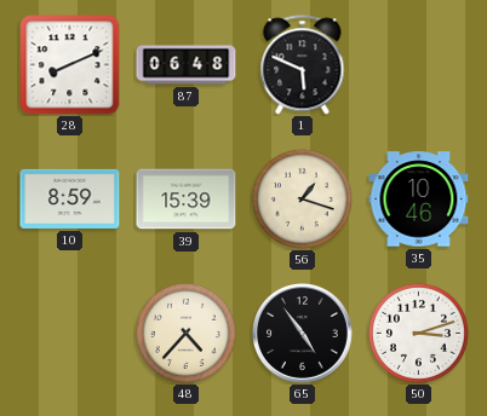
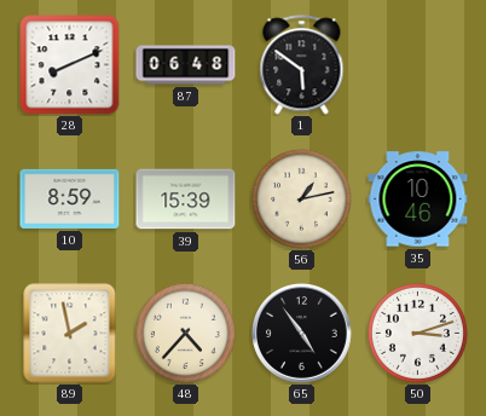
1: 5:49 -> 5:51
56: 1:18 -> 1:13
89: none -> 1:58
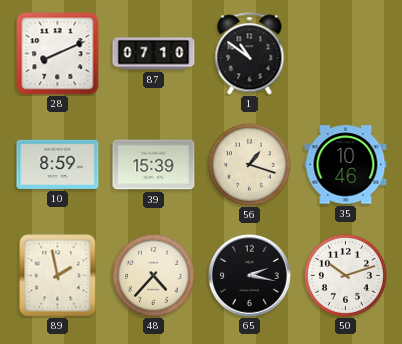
87: 06:48 -> 07:10
1: 5:51 -> 10:51
56: 1:13 -> 1:18
65: 4:54 -> 2:17
50: 3:12 -> 10:12
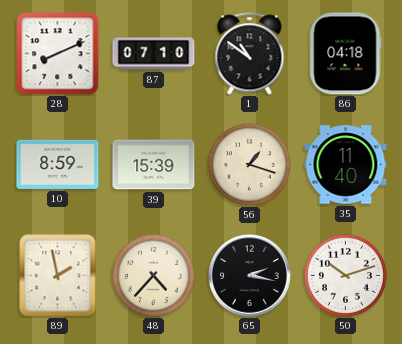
86: none -> 04:18
35: 10:46 -> 11:40
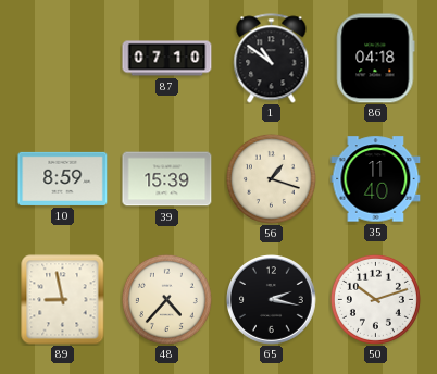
28: 8:11 -> none
89: 1:58 -> 8:58
